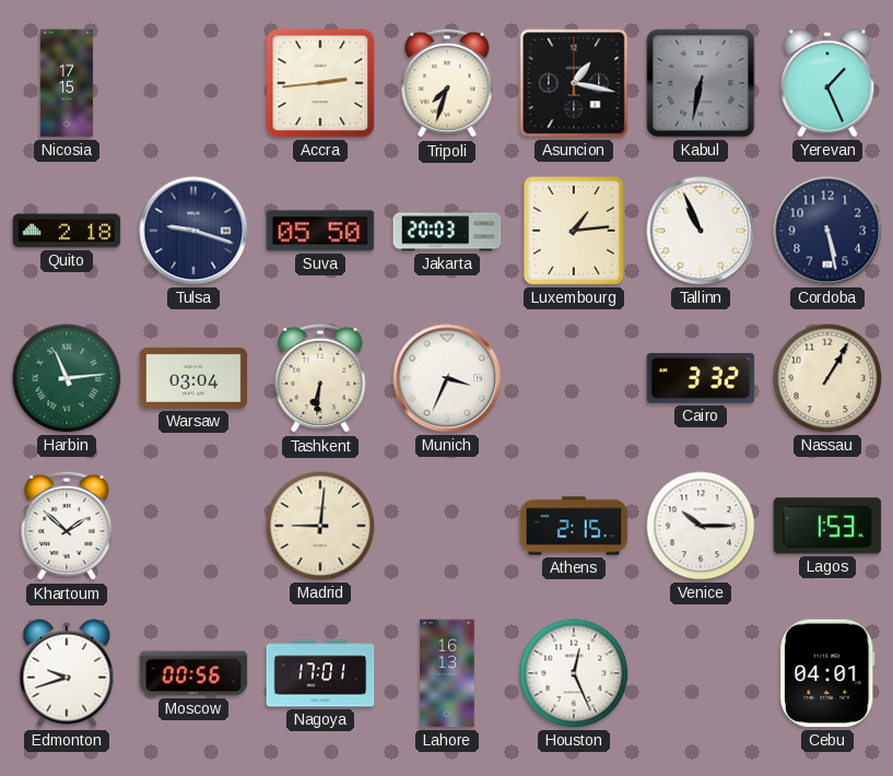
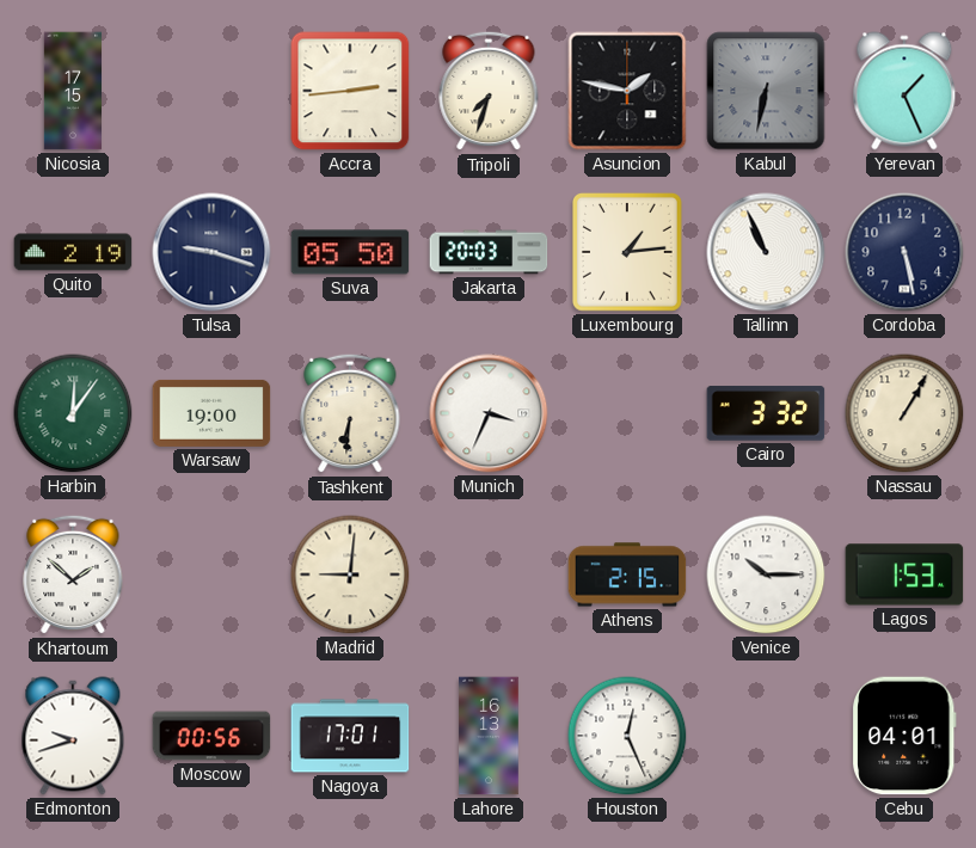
Asuncion: 1:17 -> 1:47
Quito: 2:18 -> 2:19
Harbin: 11:14 -> 12:06
Warsaw: 03:04 -> 19:00
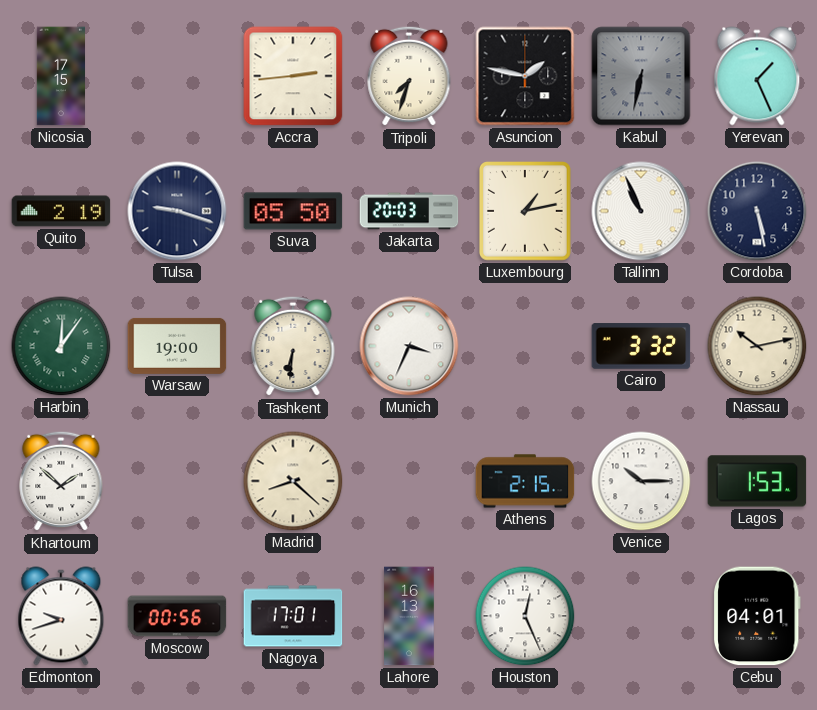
Luxembourg: 1:14 -> 1:13
Nassau: 1:05 -> 10:13
Madrid: 9:01 -> 8:22
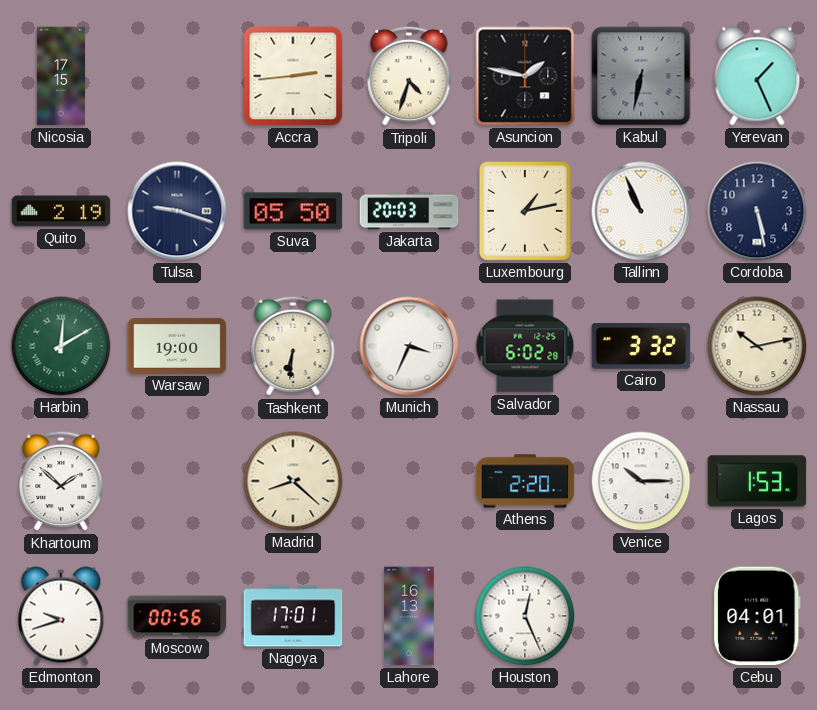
Tripoli: 7:33 -> 4:33
Harbin: 12:06 -> 12:10
Salvador: none -> 6:02
Athens: 2:15 -> 2:20
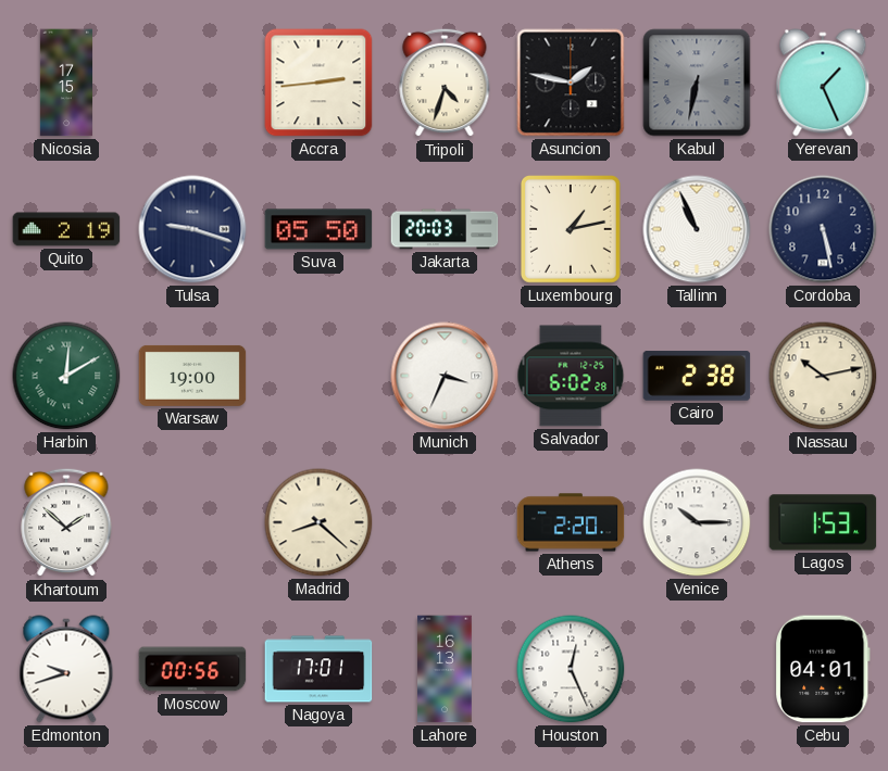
Tashkent: 6:31 -> none
Cairo: 3:32 -> 2:38
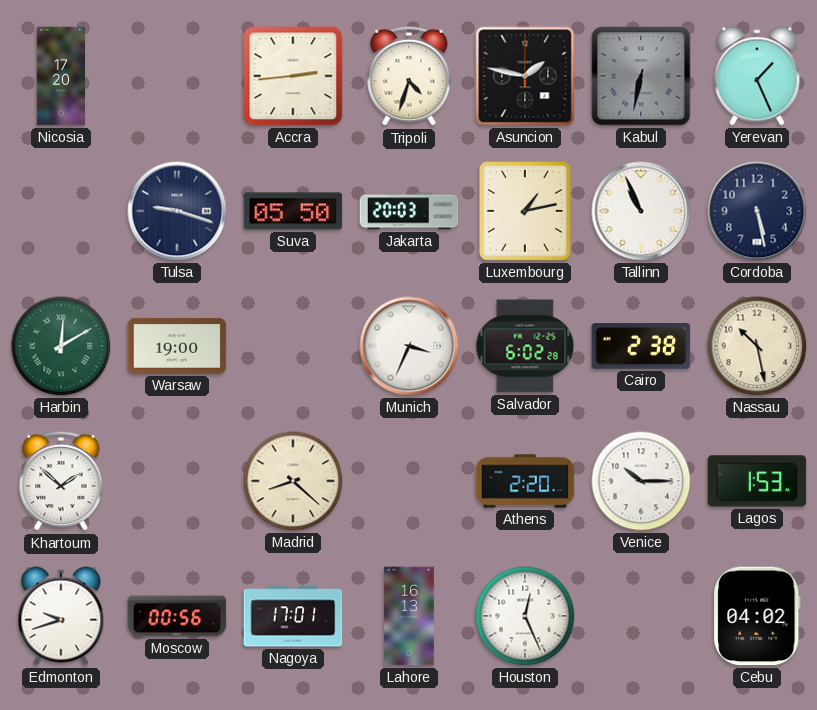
Nicosia: 17:15 -> 17:20
Quito: 2:19 -> none
Nassau: 10:13 -> 10:28
Cebu: 04:01 -> 04:02
